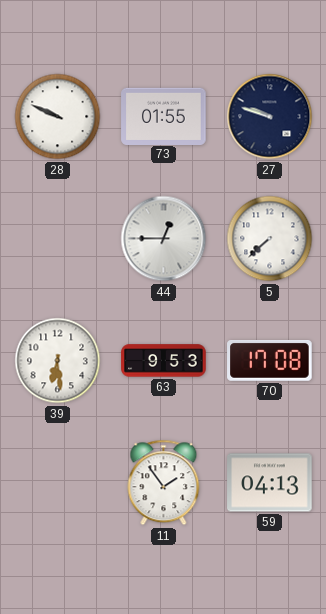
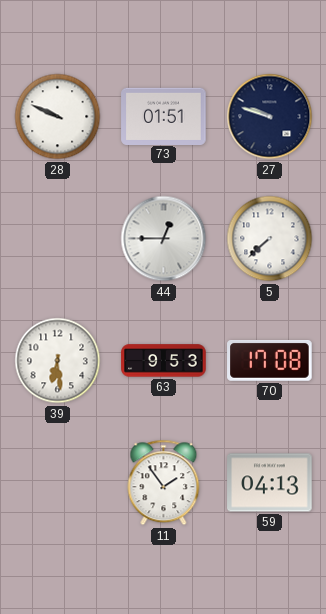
73: 01:55 -> 01:51
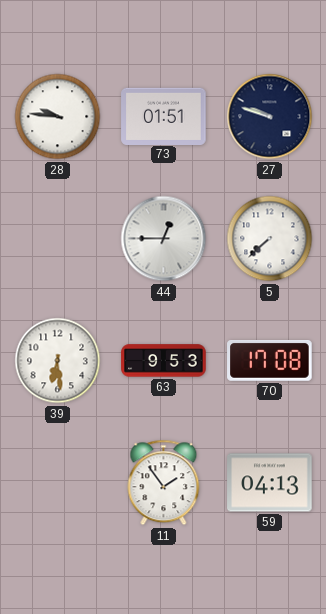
28: 9:49 -> 9:46
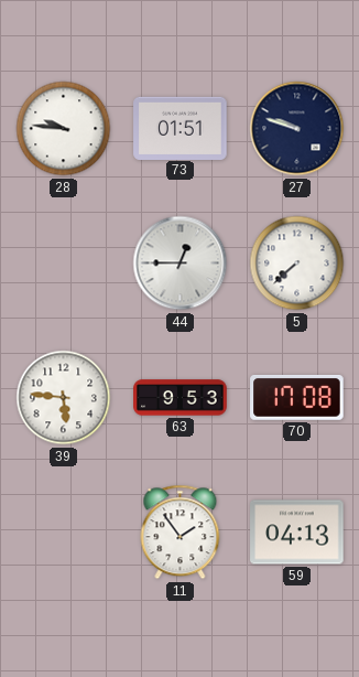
39: 6:29 -> 5:46
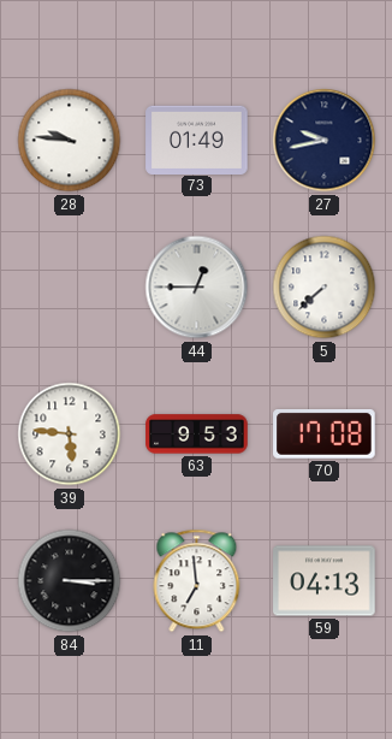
73: 01:51 -> 01:49
27: 9:48 -> 9:43
84: none -> 3:15
11: 1:54 -> 6:59
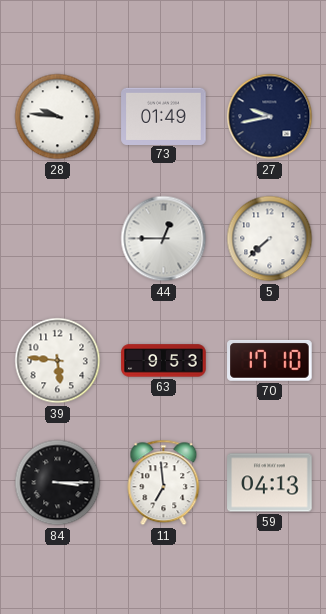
70: 17:08 -> 17:10
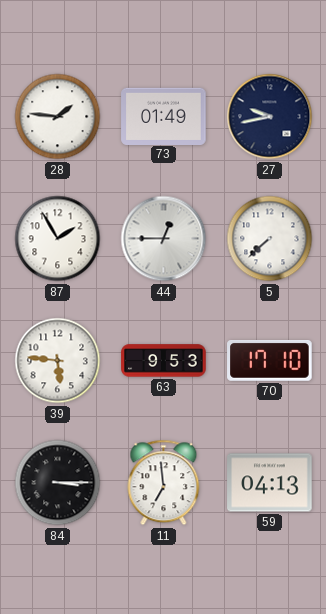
28: 9:46 -> 1:46
87: none -> 1:55
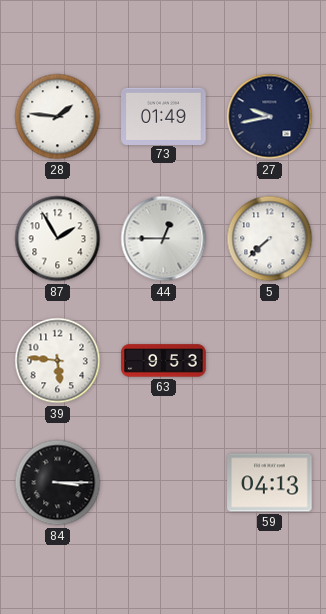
70: 17:10 -> none
11: 6:59 -> none
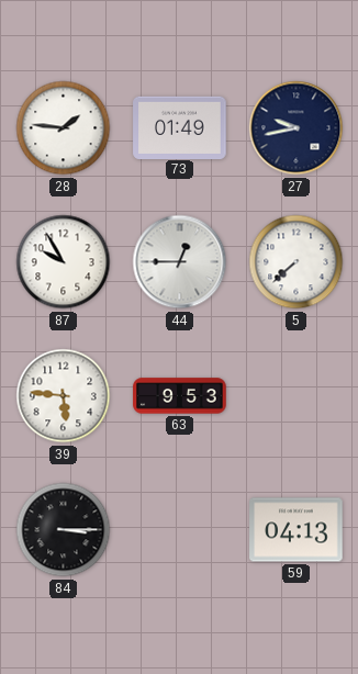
87: 1:55 -> 9:55
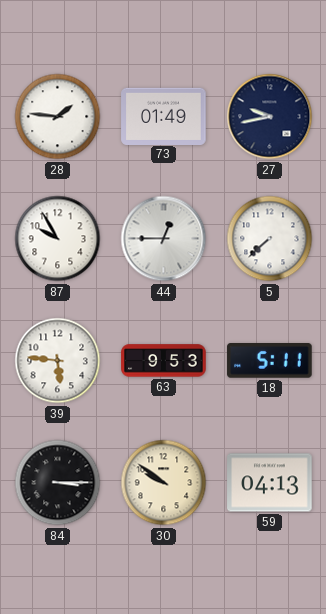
18: none -> 5:11
30: none -> 9:51
